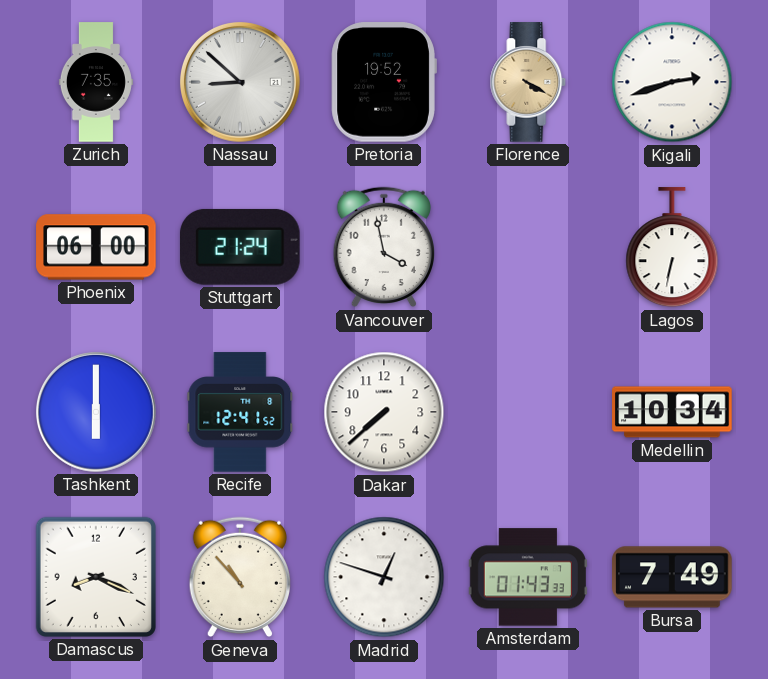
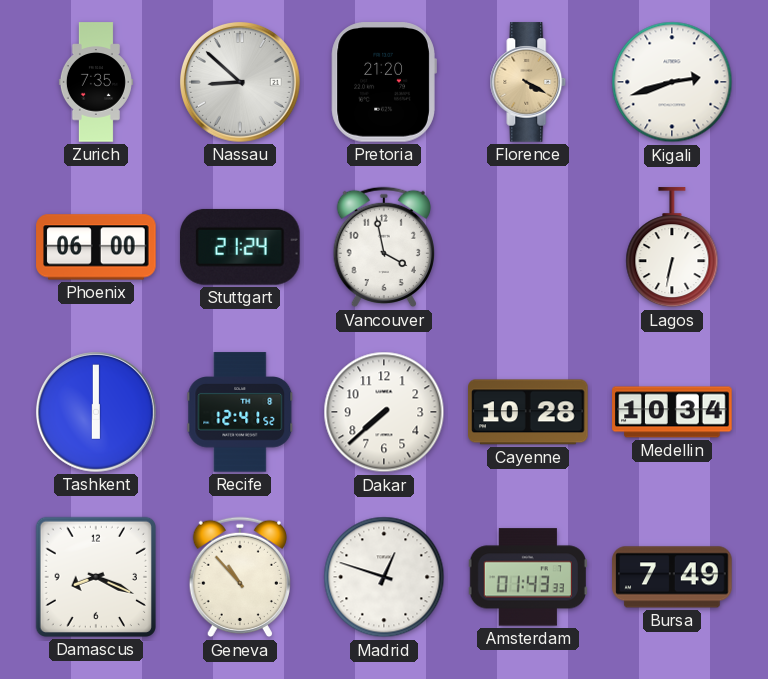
Pretoria: 19:52 -> 21:20
Cayenne: none -> 10:28
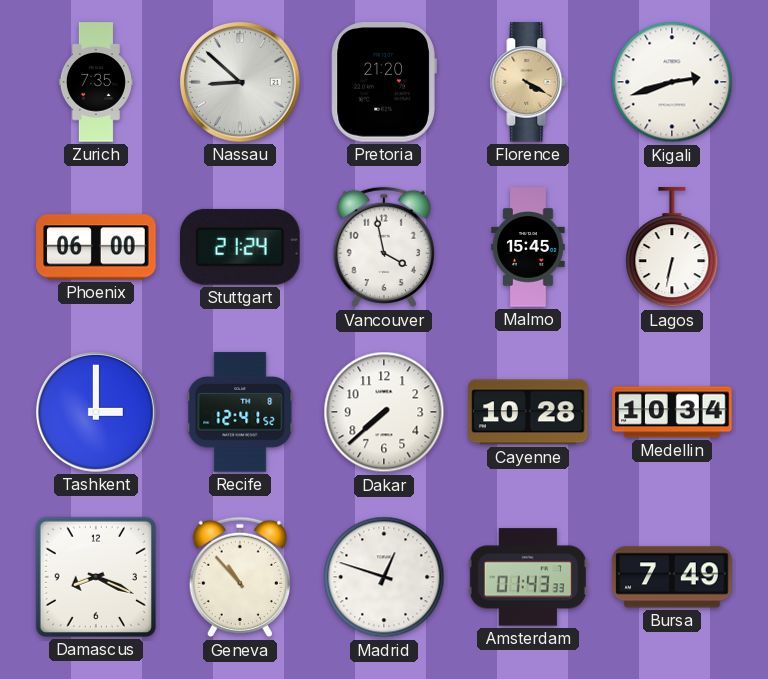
Malmo: none -> 15:45
Tashkent: 6:00 -> 3:00
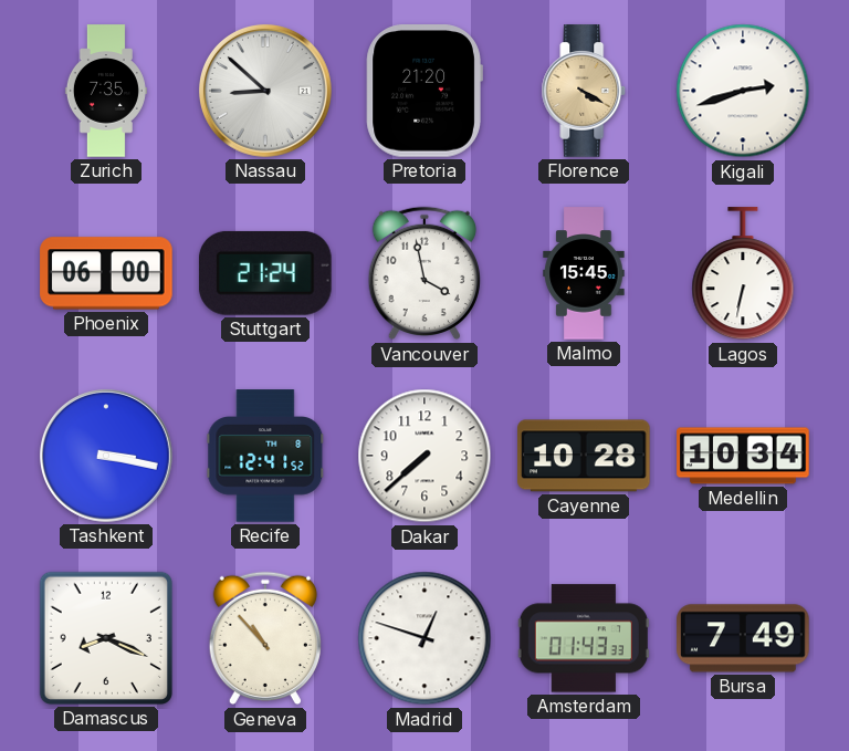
Tashkent: 3:00 -> 3:17
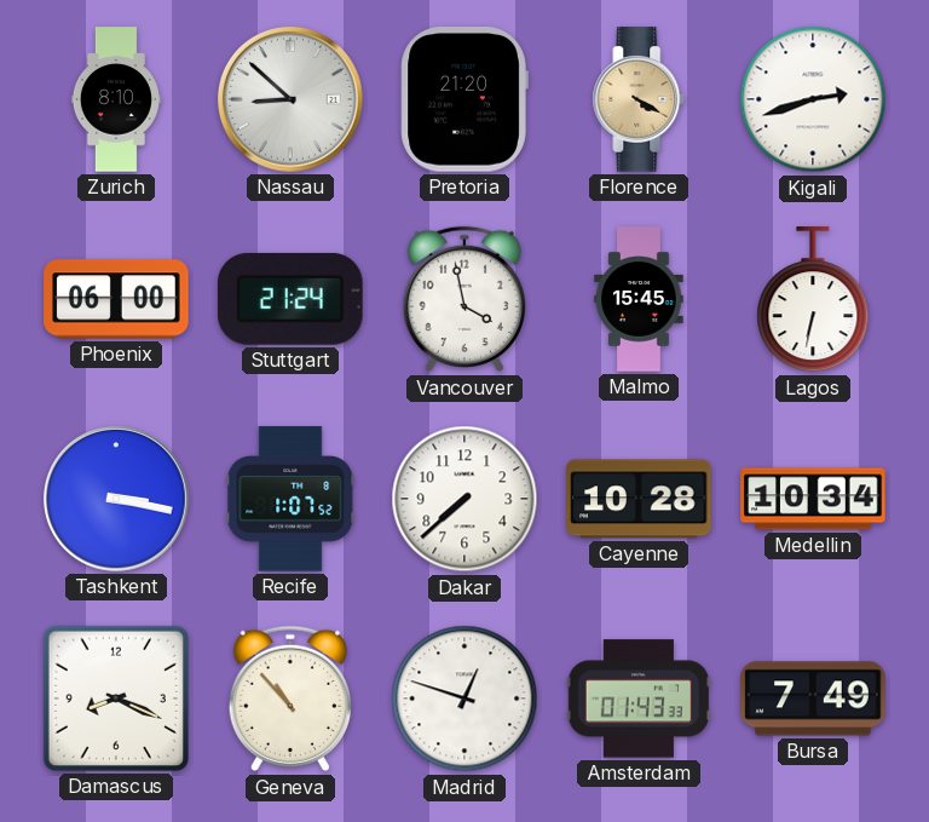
Zurich: 7:35 -> 8:10
Recife: 12:41 -> 1:07
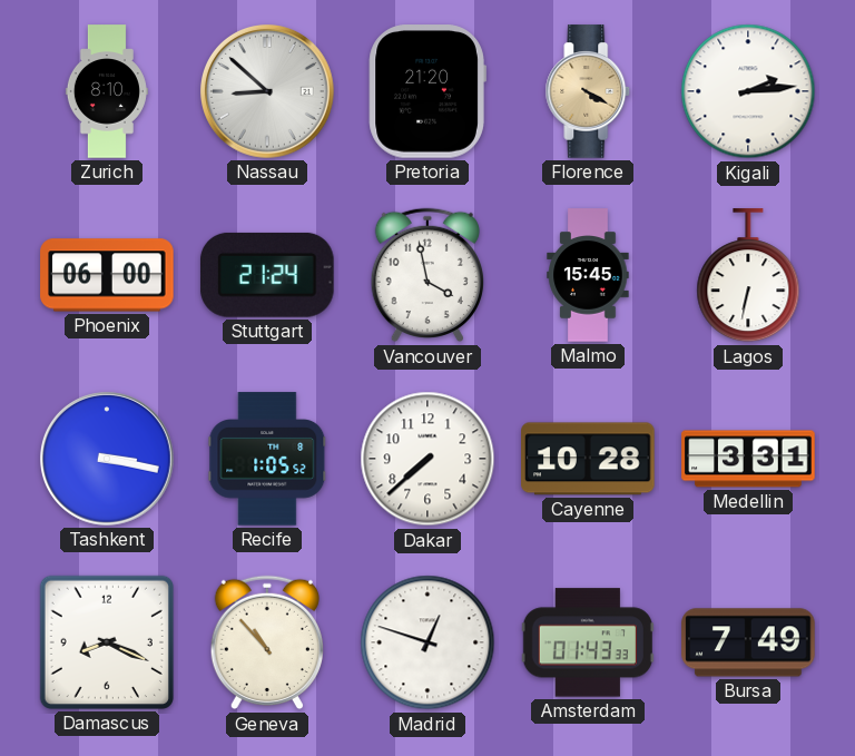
Kigali: 2:42 -> 2:14
Recife: 1:07 -> 1:05
Medellin: 10:34 -> 3:31
